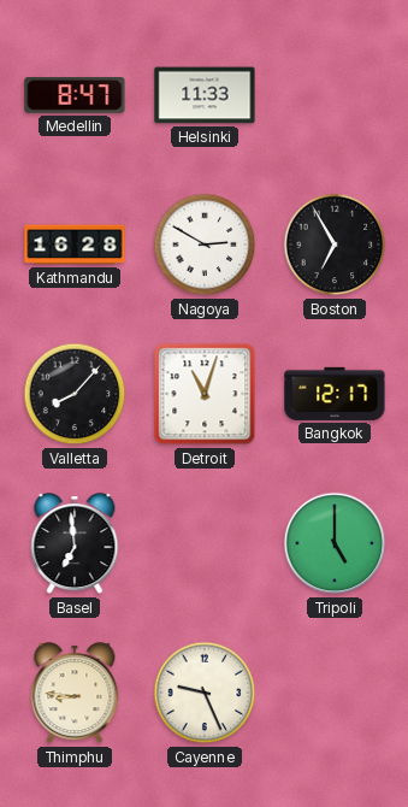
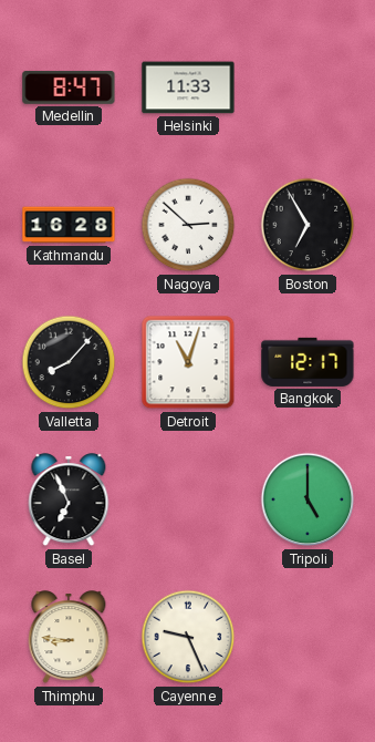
Nagoya: 2:50 -> 2:52
Basel: 6:59 -> 6:56
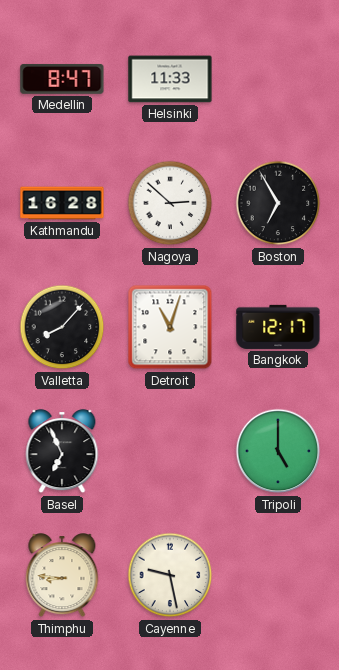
Cayenne: 9:26 -> 9:28
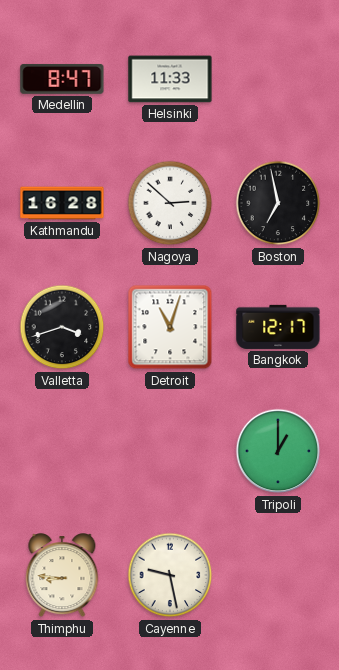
Boston: 6:55 -> 6:58
Valletta: 8:07 -> 3:42
Basel: 6:56 -> none
Tripoli: 5:00 -> 1:00
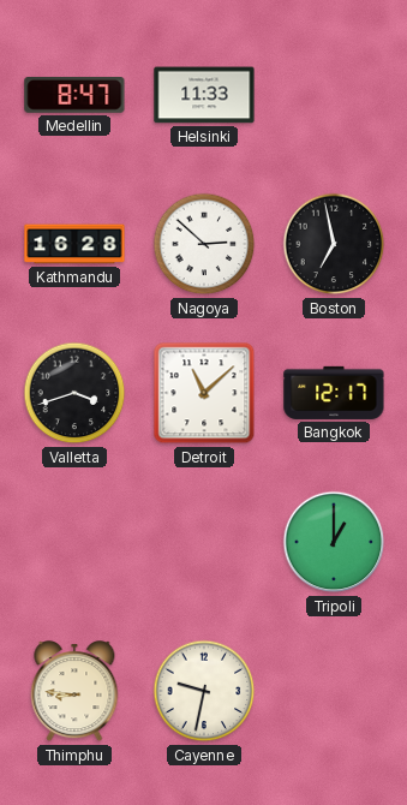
Detroit: 11:03 -> 11:08
Cayenne: 9:28 -> 9:32
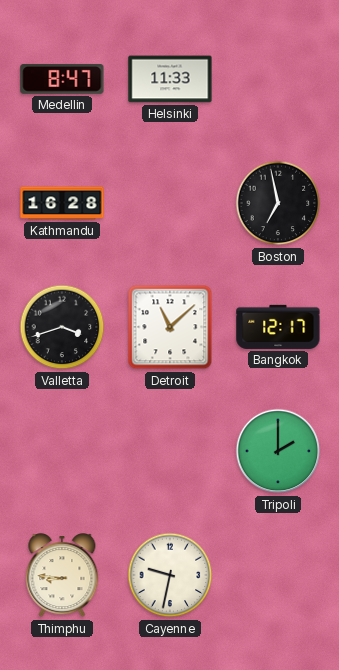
Nagoya: 2:52 -> none
Tripoli: 1:00 -> 2:00
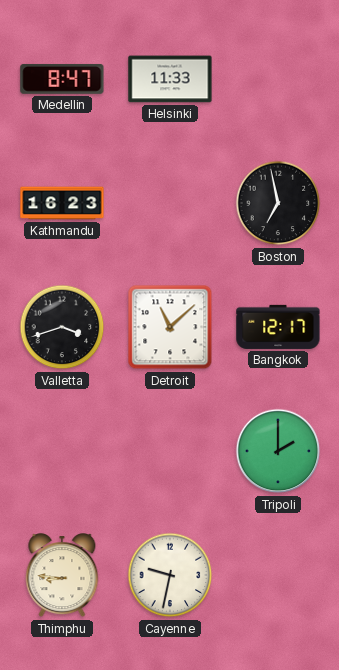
Kathmandu: 16:28 -> 16:23
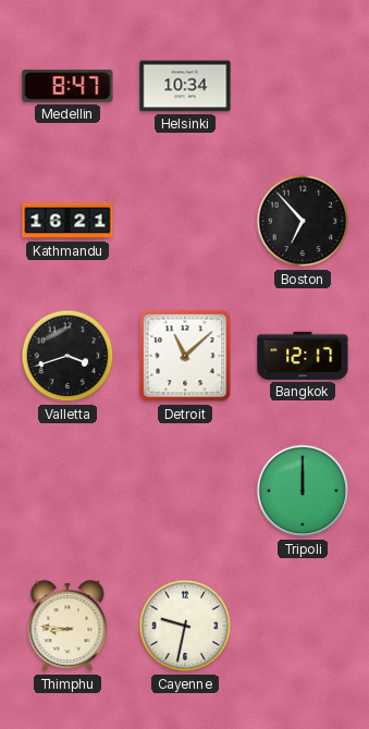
Helsinki: 11:33 -> 10:34
Kathmandu: 16:23 -> 16:21
Boston: 6:58 -> 6:53
Tripoli: 2:00 -> 12:00
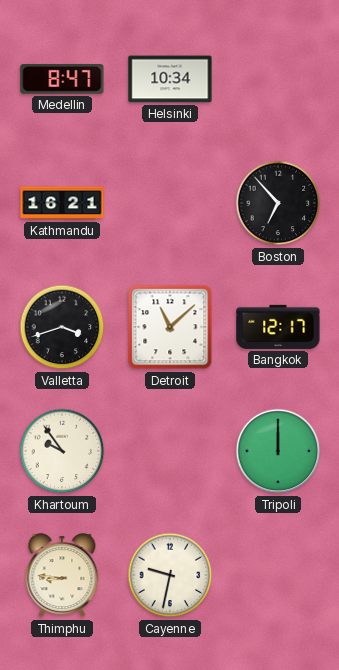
Khartoum: none -> 9:54
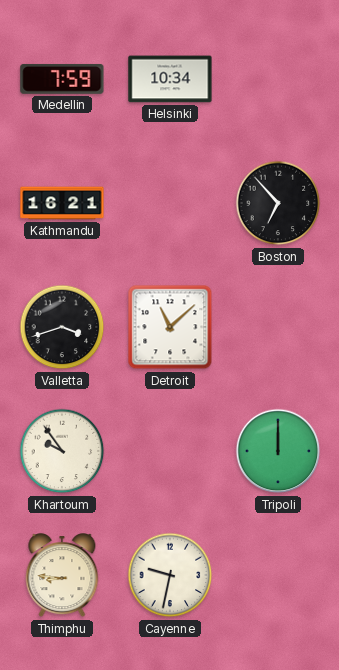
Medellin: 8:47 -> 7:59
Bangkok: 12:17 -> none
